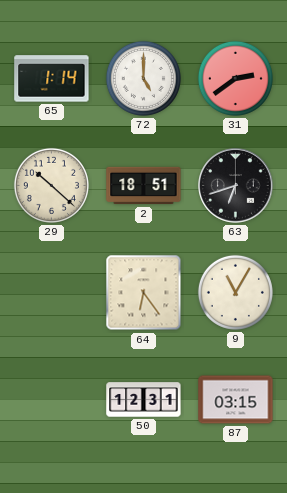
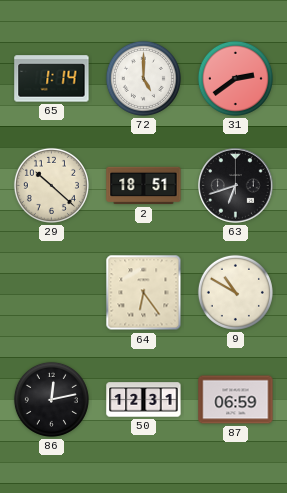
9: 11:05 -> 10:50
86: none -> 12:13
87: 03:15 -> 06:59
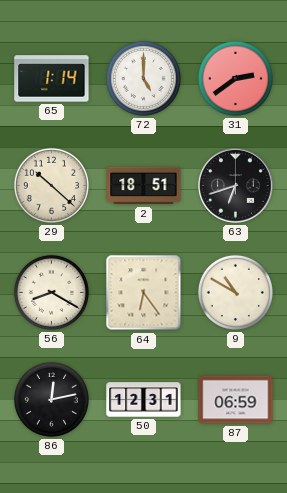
56: none -> 8:20
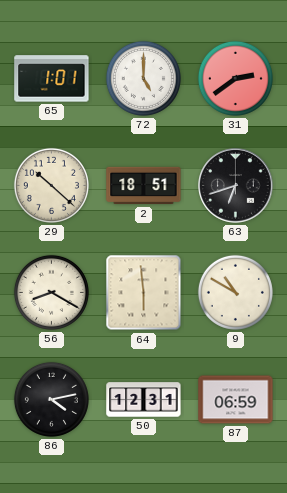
65: 1:14 -> 1:01
64: 6:24 -> 5:59
86: 12:13 -> 4:13
